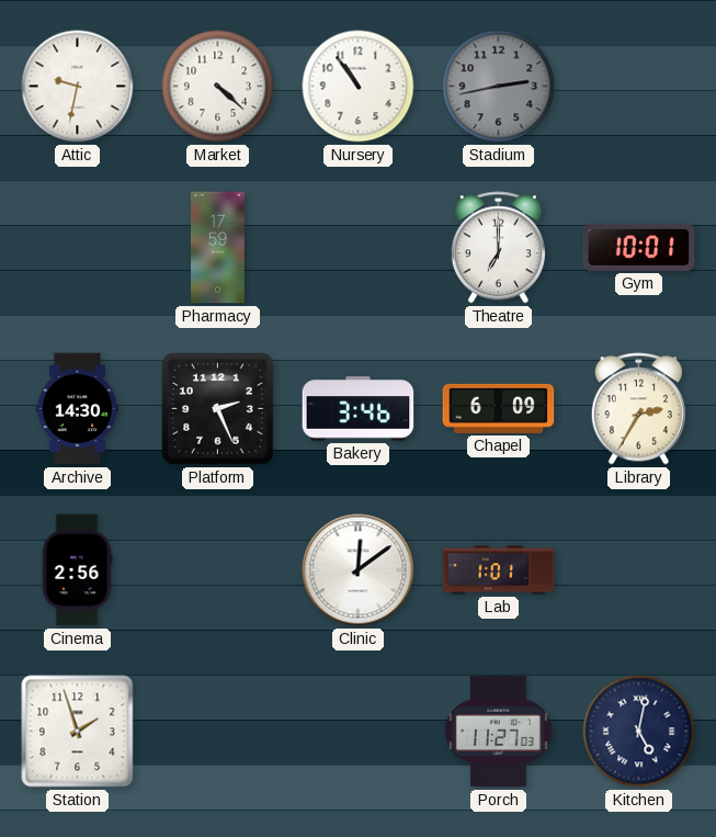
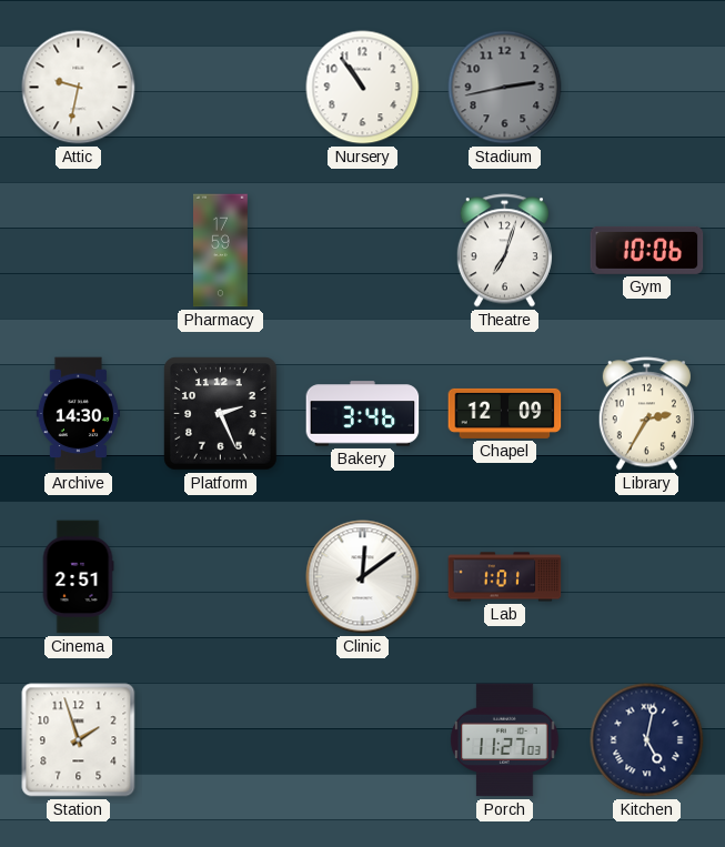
Market: 4:22 -> none
Theatre: 7:00 -> 7:03
Gym: 10:01 -> 10:06
Chapel: 6:09 -> 12:09
Cinema: 2:56 -> 2:51
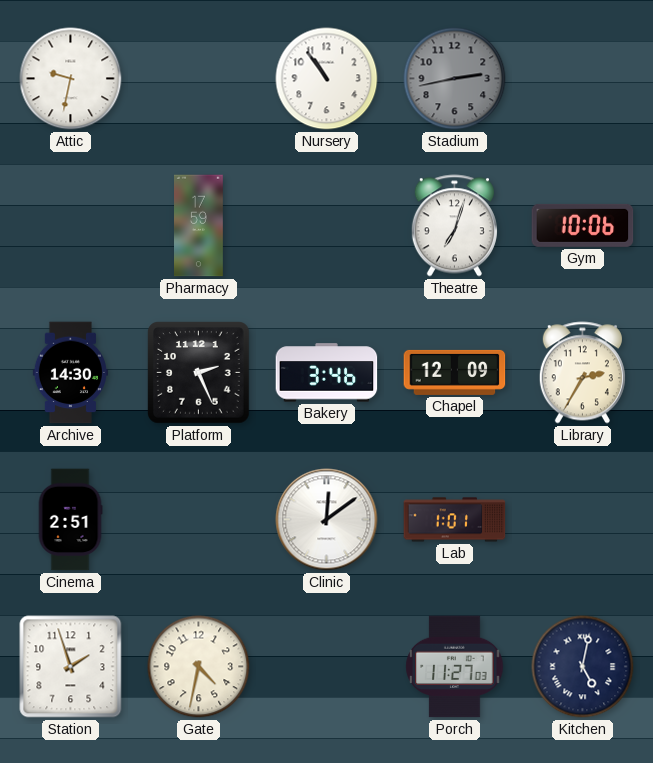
Gate: none -> 4:32
